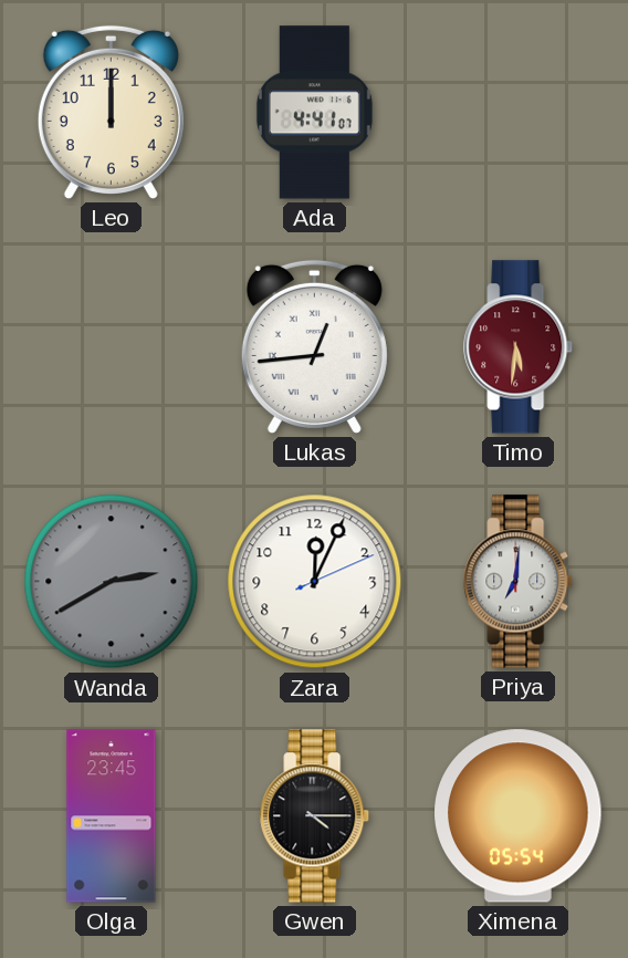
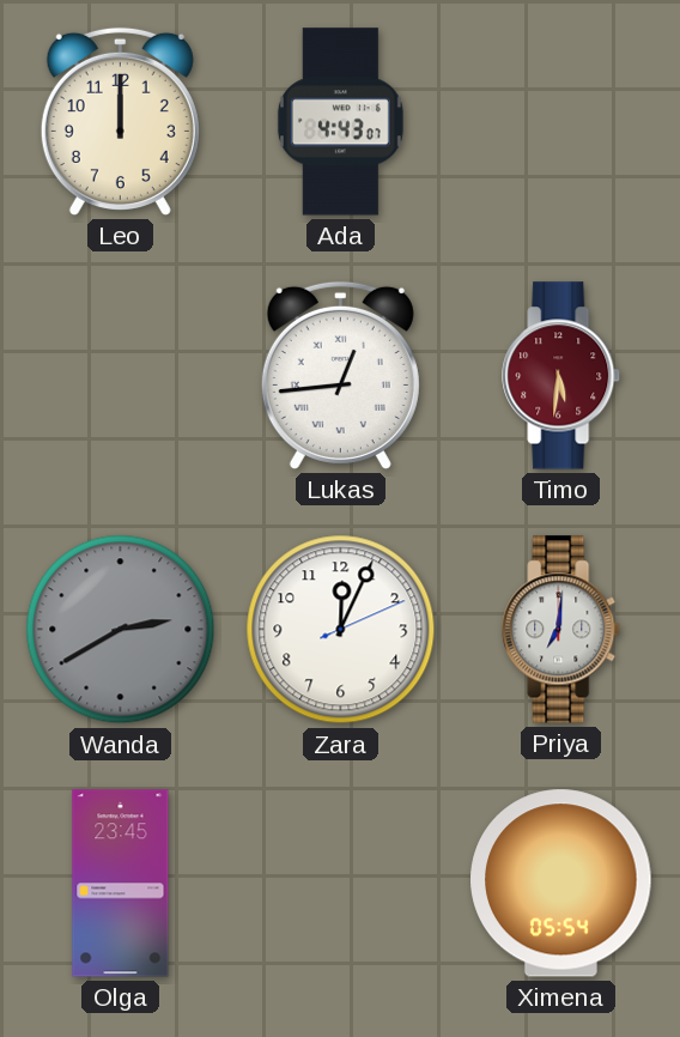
Ada: 4:41 -> 4:43
Gwen: 4:15 -> none
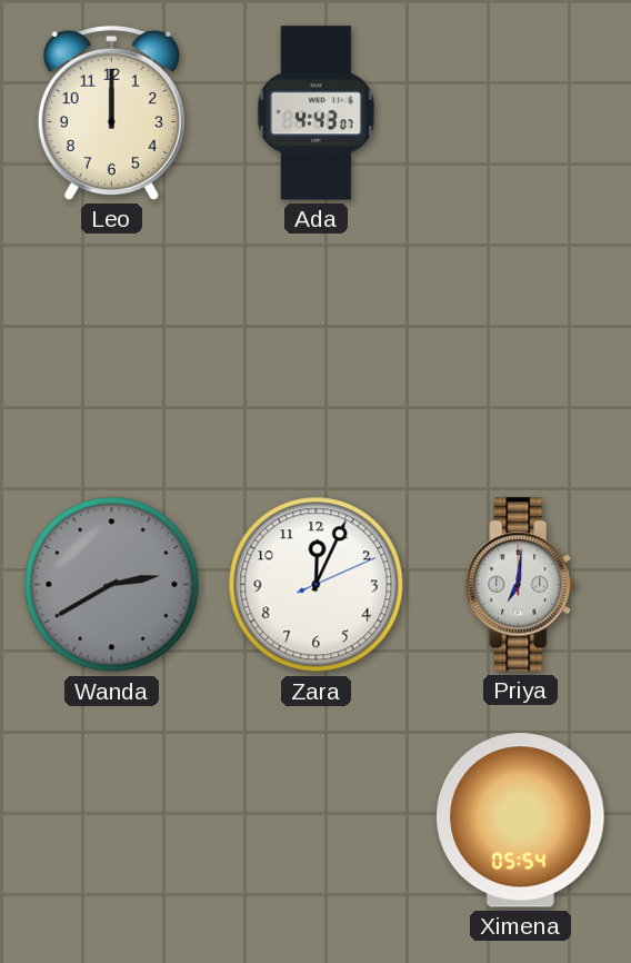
Lukas: 12:44 -> none
Timo: 5:31 -> none
Olga: 23:45 -> none
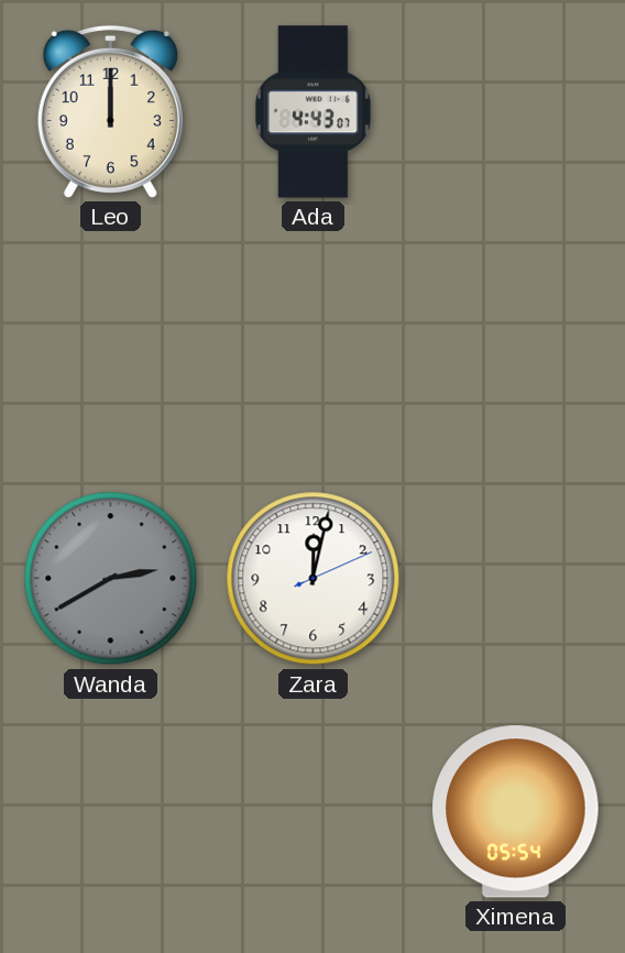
Zara: 12:04 -> 12:02
Priya: 7:01 -> none
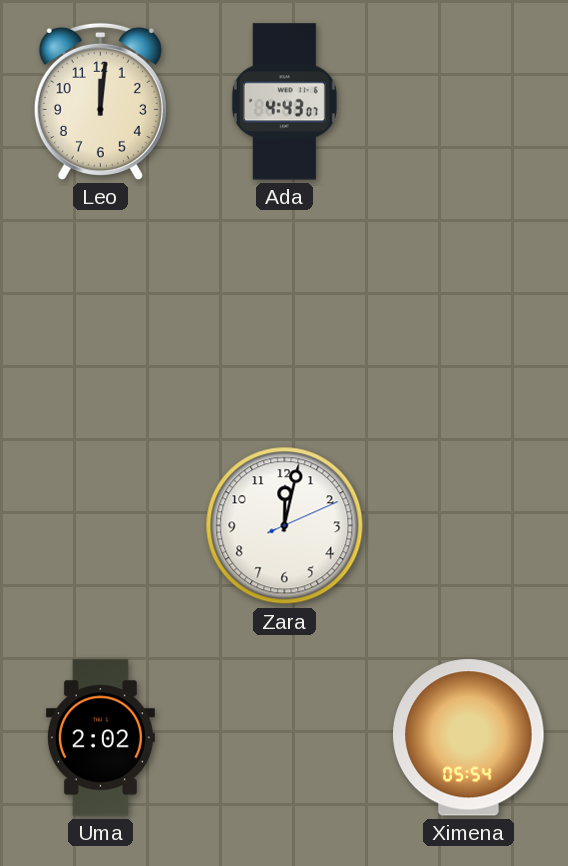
Leo: 12:00 -> 12:01
Wanda: 2:40 -> none
Uma: none -> 2:02
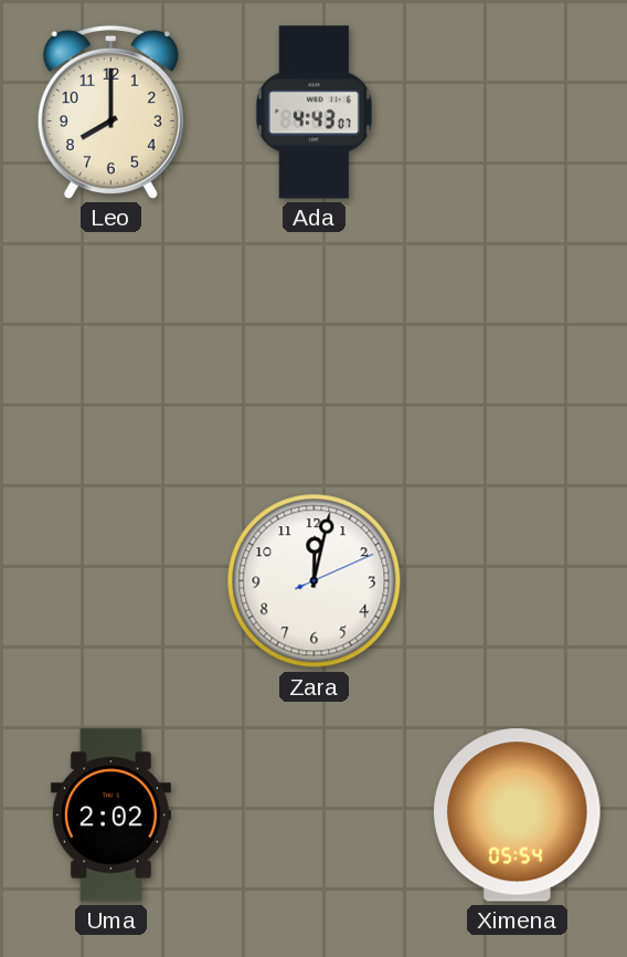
Leo: 12:01 -> 8:00
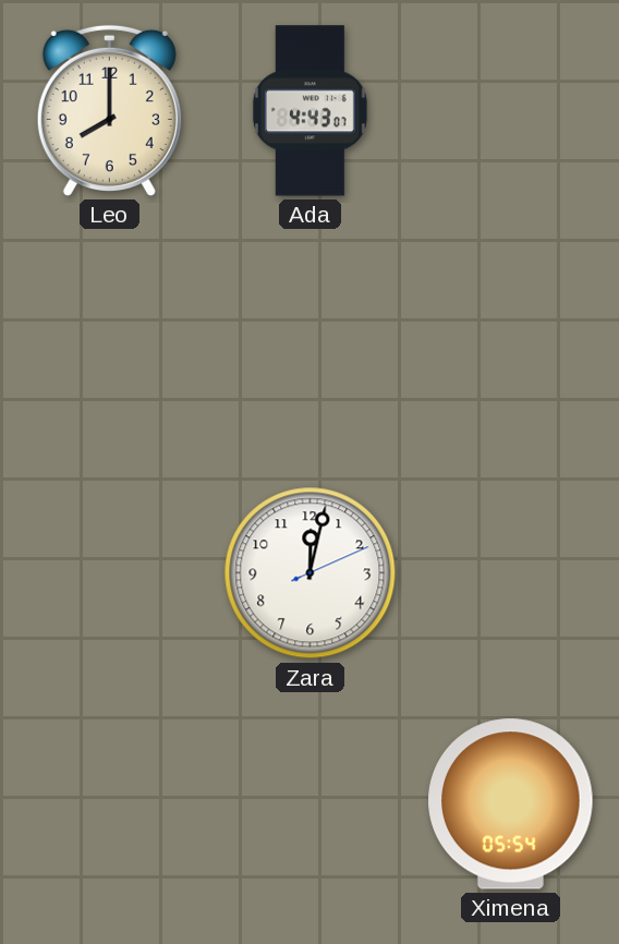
Uma: 2:02 -> none
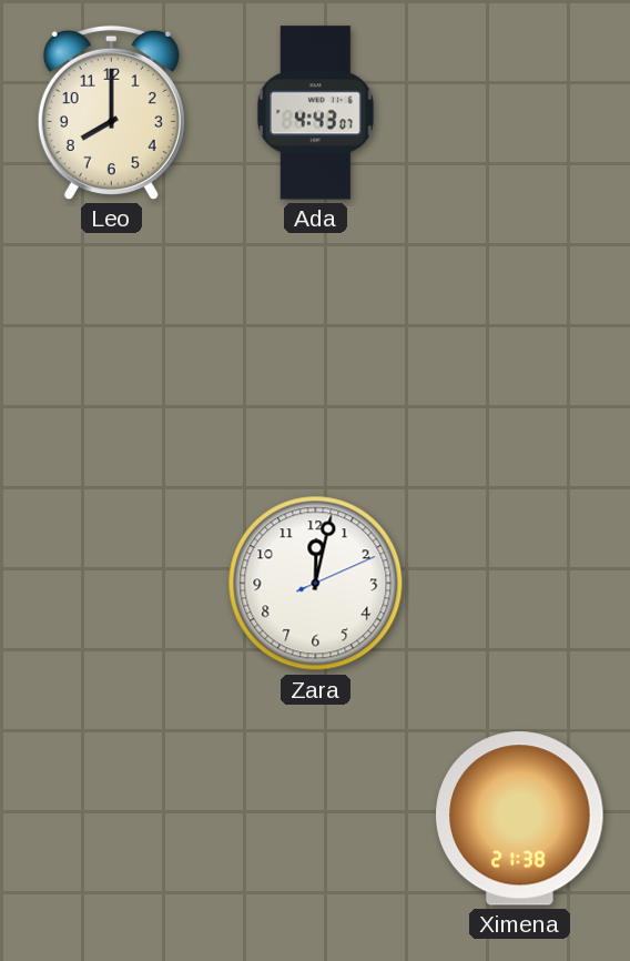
Ximena: 05:54 -> 21:38
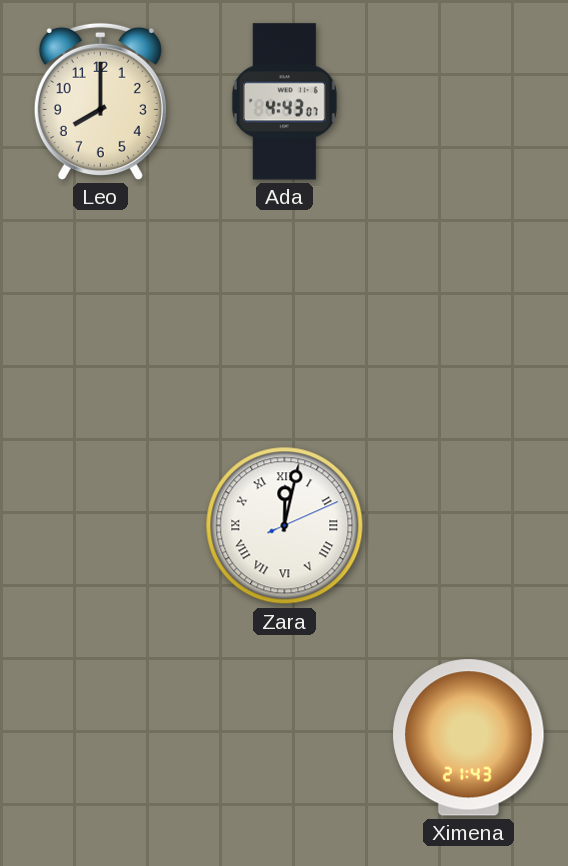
Zara numerals: Arabic -> Roman
Ximena: 21:38 -> 21:43
